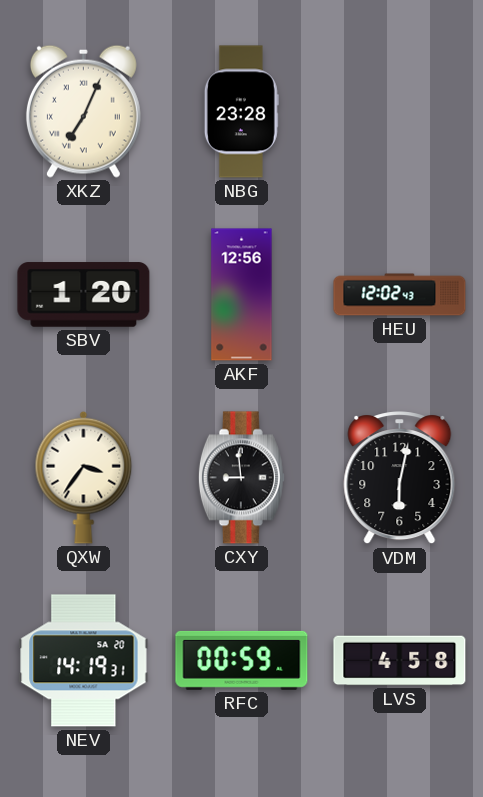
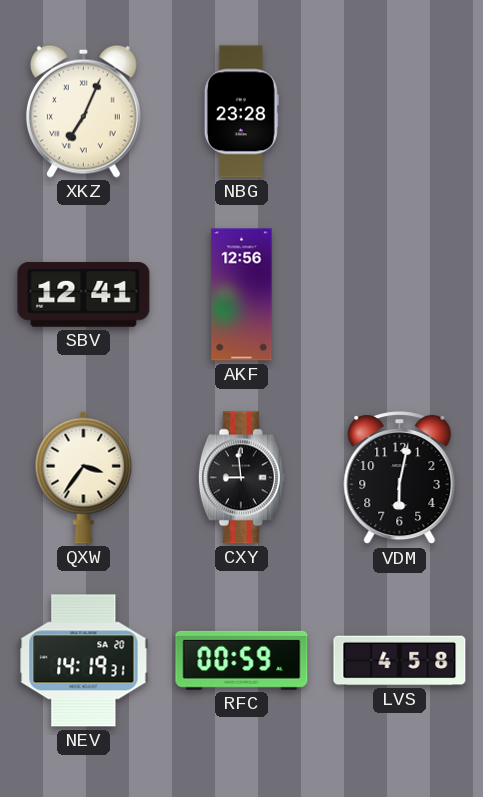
SBV: 1:20 -> 12:41
HEU: 12:02 -> none
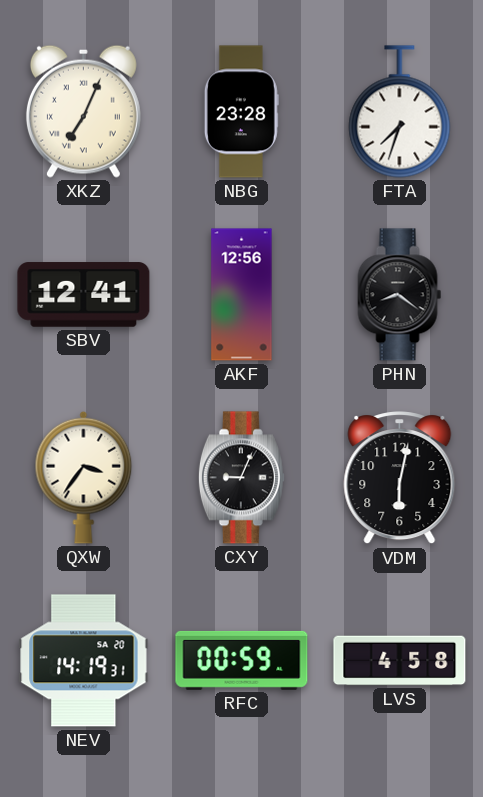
FTA: none -> 7:33
PHN: none -> 8:21
CXY: 8:59 -> 9:04
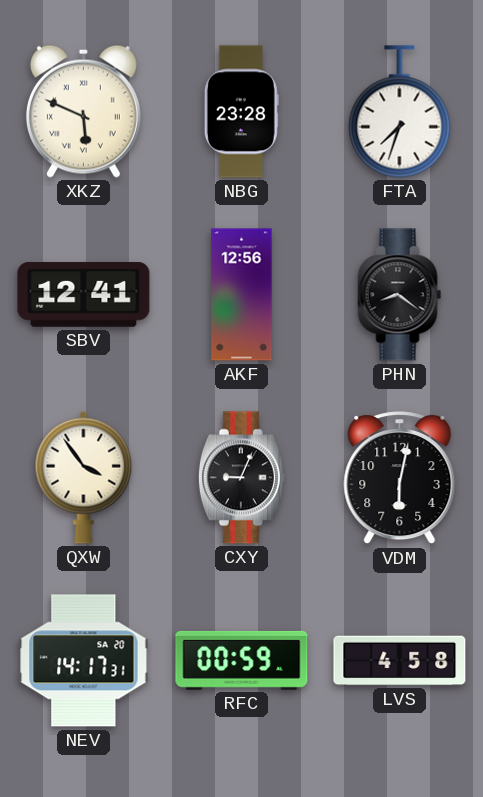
XKZ: 7:04 -> 5:49
QXW: 3:36 -> 3:54
NEV: 14:19 -> 14:17
